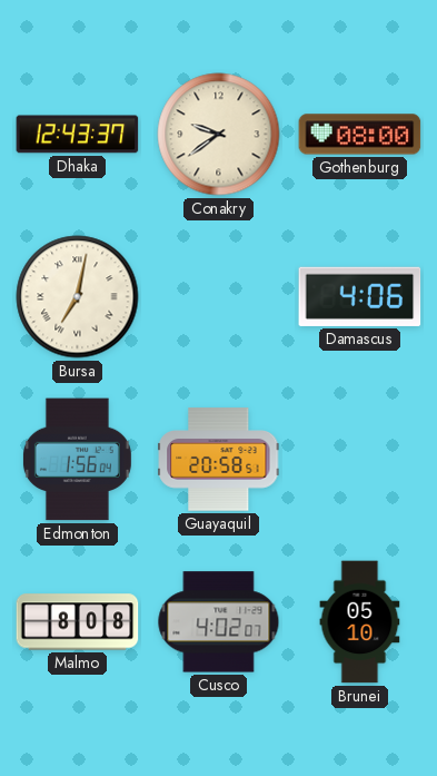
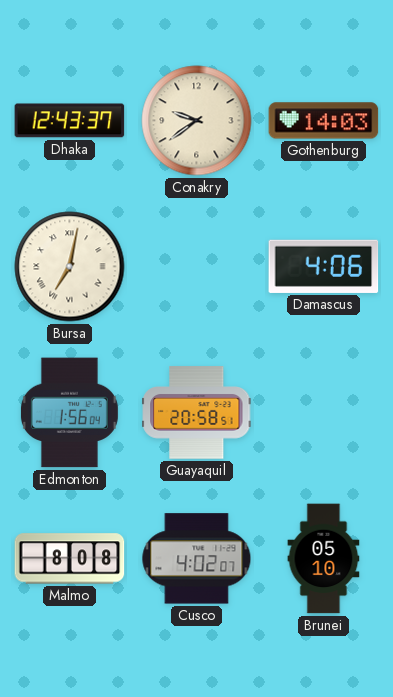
Gothenburg: 08:00 -> 14:03
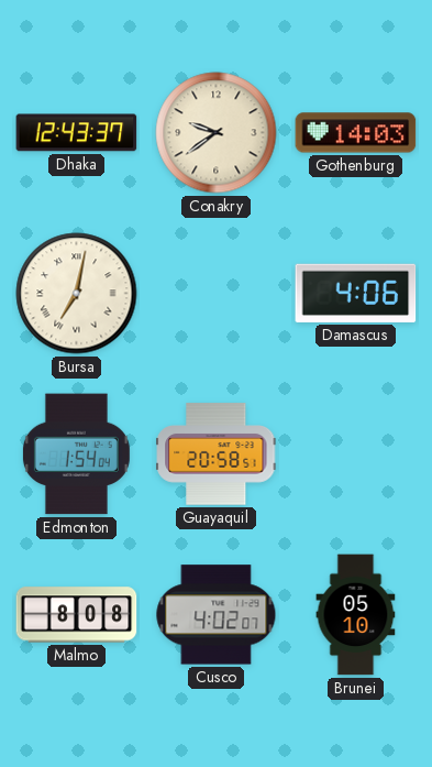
Edmonton: 1:56 -> 1:54
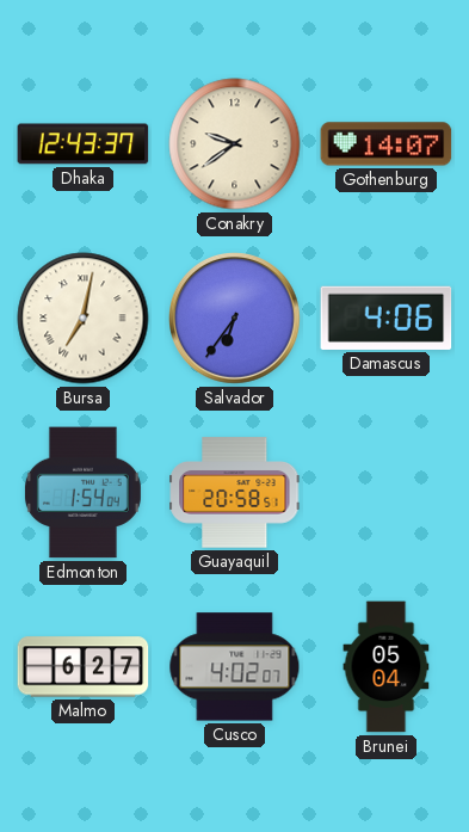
Gothenburg: 14:03 -> 14:07
Salvador: none -> 6:36
Malmo: 8:08 -> 6:27
Brunei: 05:10 -> 05:04
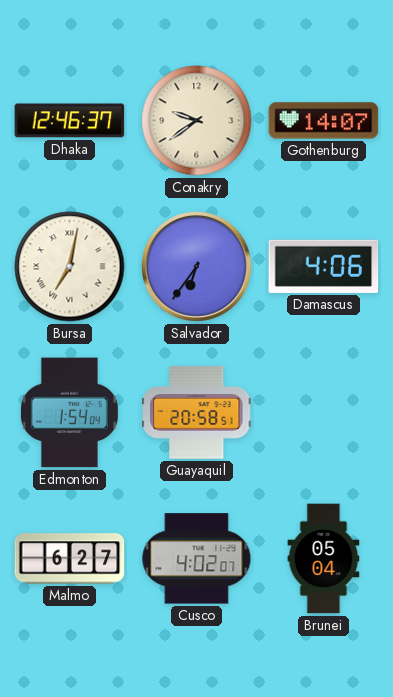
Dhaka: 12:43 -> 12:46
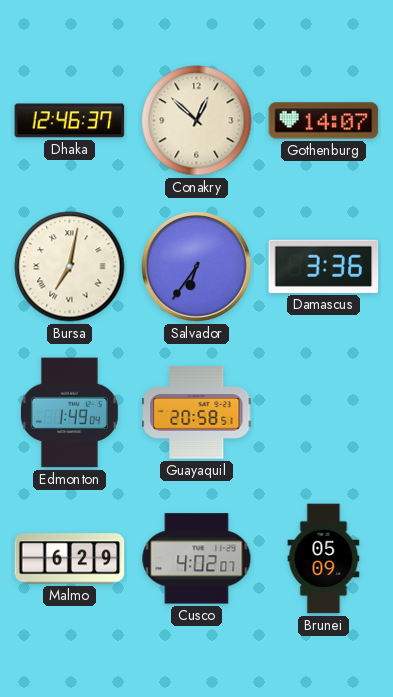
Conakry: 9:39 -> 12:52
Damascus: 4:06 -> 3:36
Edmonton: 1:54 -> 1:49
Malmo: 6:27 -> 6:29
Brunei: 05:04 -> 05:09
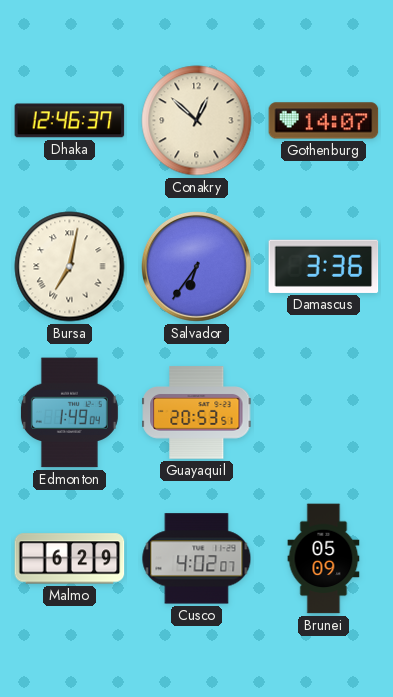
Guayaquil: 20:58 -> 20:53
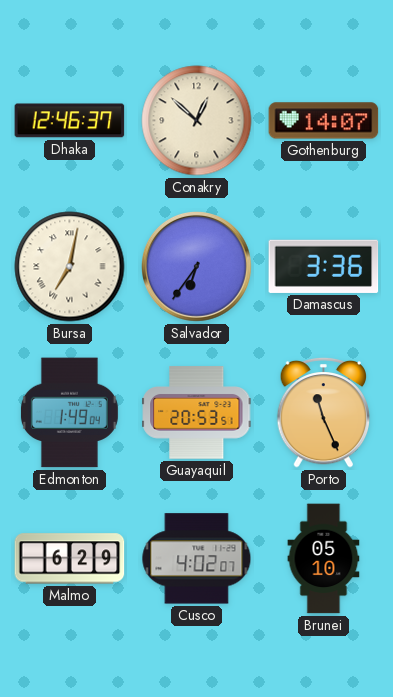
Porto: none -> 11:26
Brunei: 05:09 -> 05:10
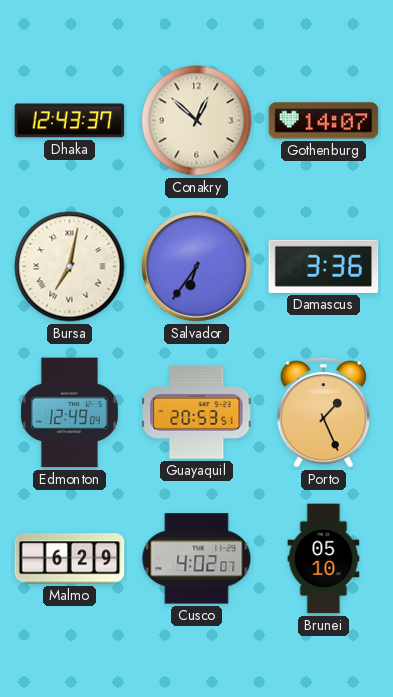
Dhaka: 12:46 -> 12:43
Edmonton: 1:49 -> 12:49
Porto: 11:26 -> 1:26
